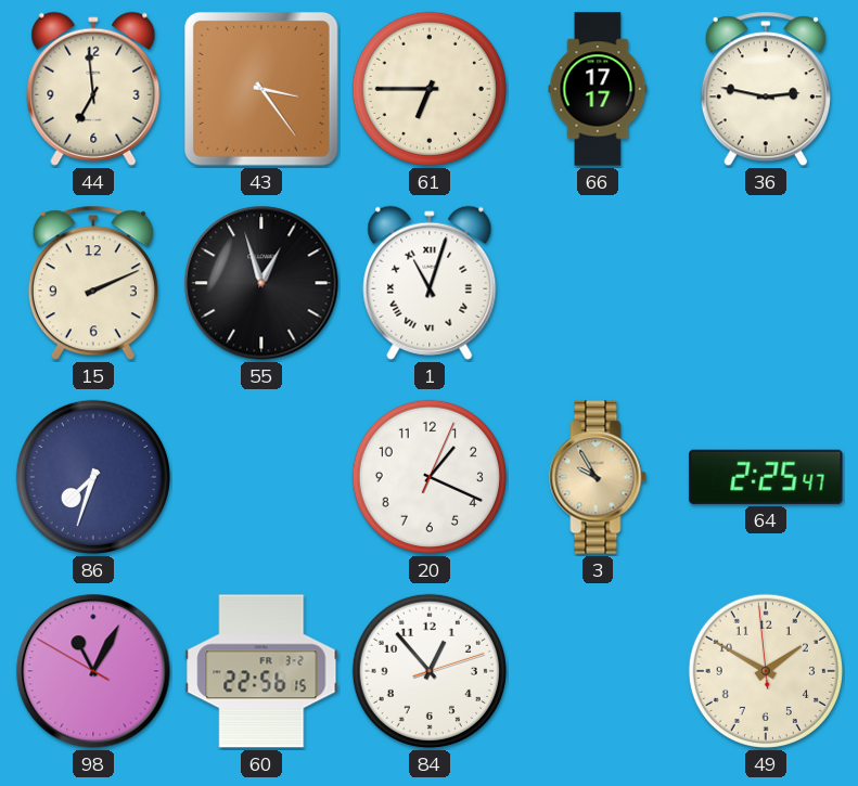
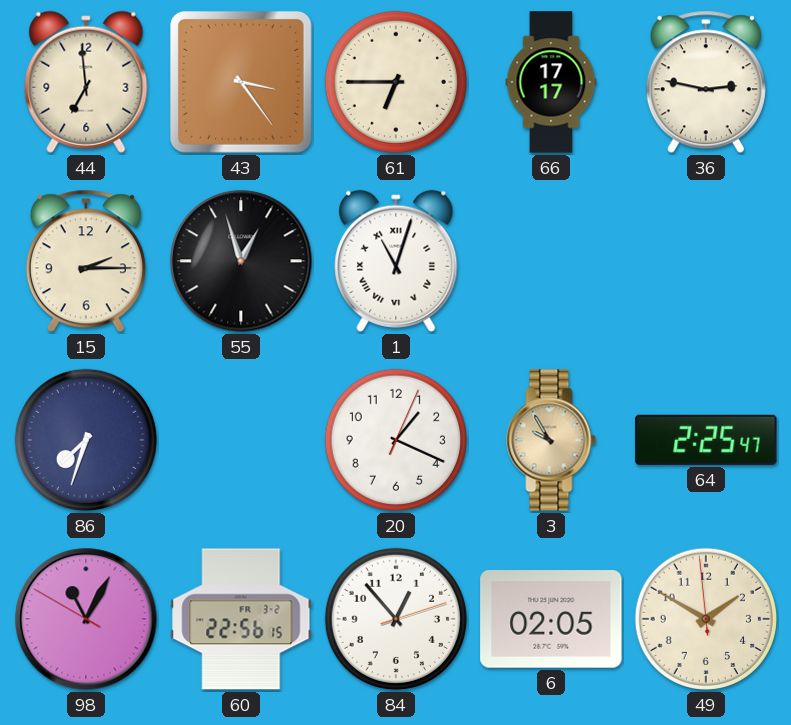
15: 2:11 -> 2:15
6: none -> 02:05
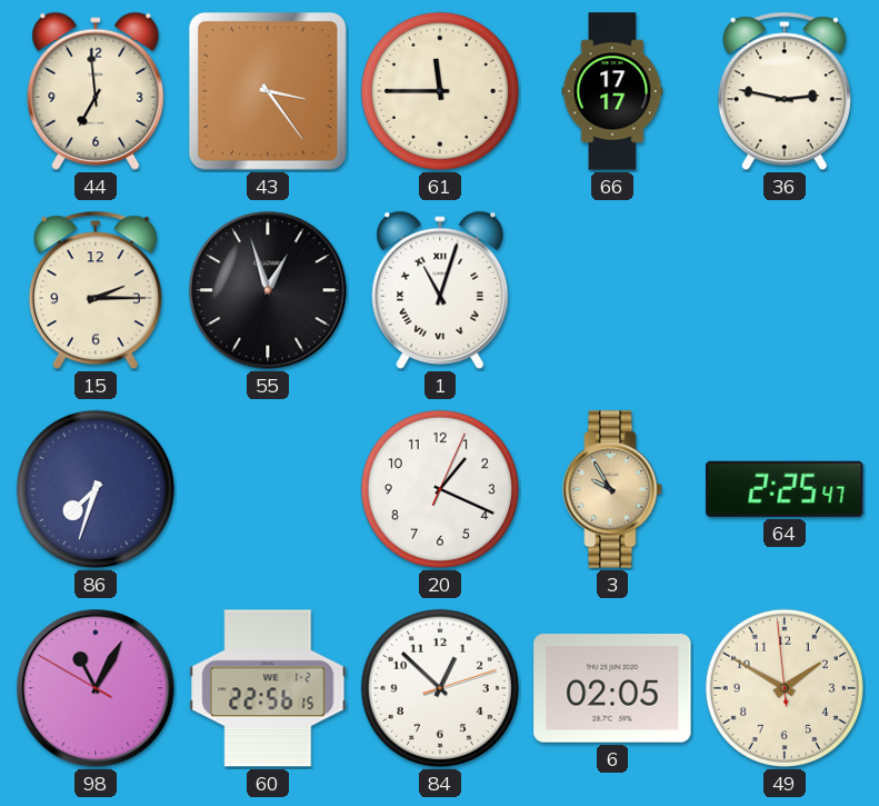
61: 6:45 -> 11:45
60 date: FR 3-2 -> WE 1-2
84: 12:53 -> 12:52
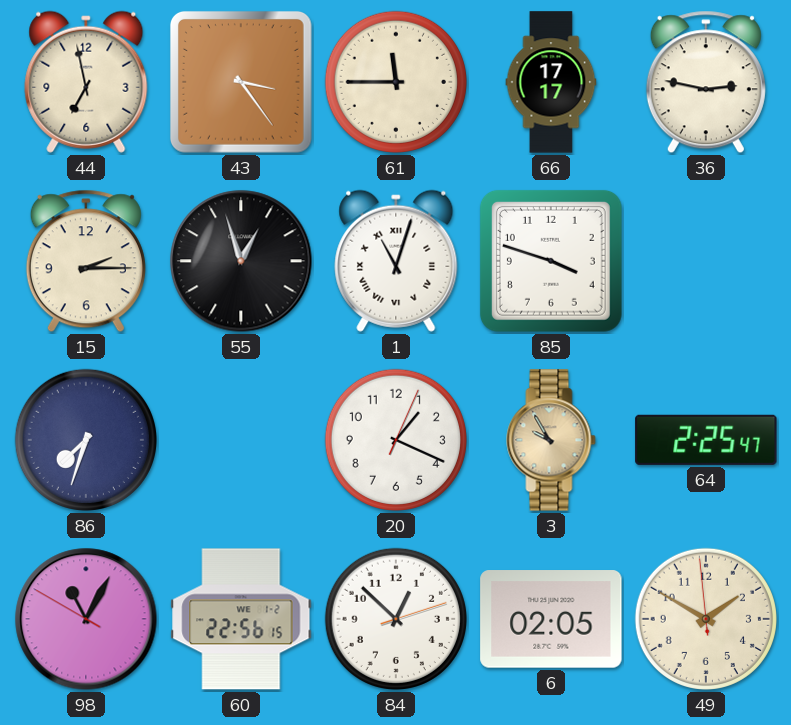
44: 6:59 -> 6:58
85: none -> 3:48
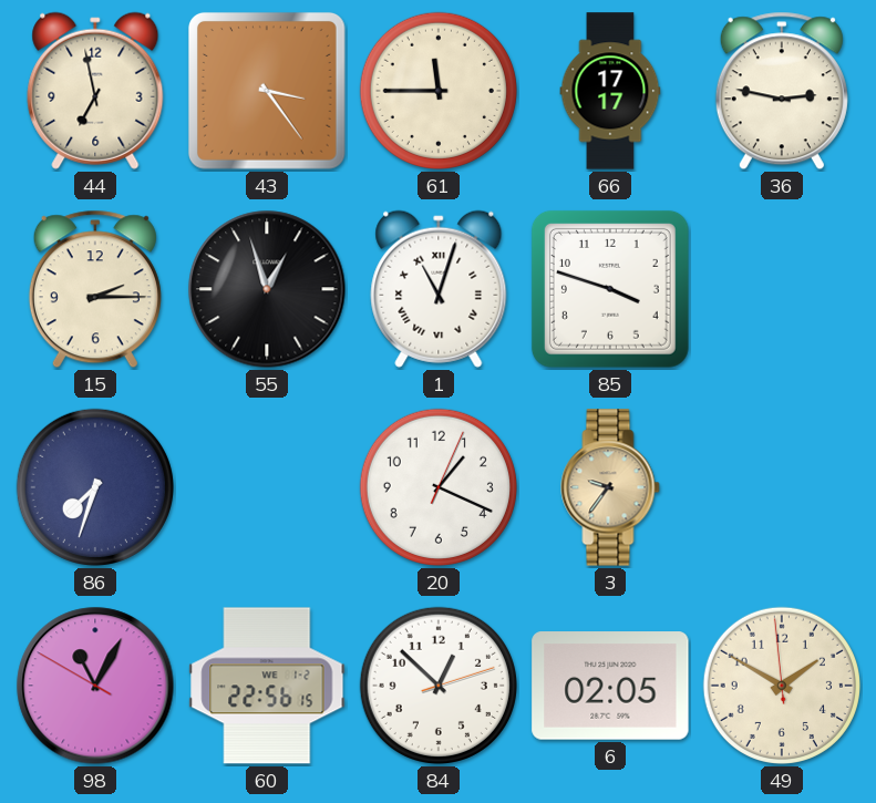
3: 9:55 -> 9:36
64: 2:25 -> none
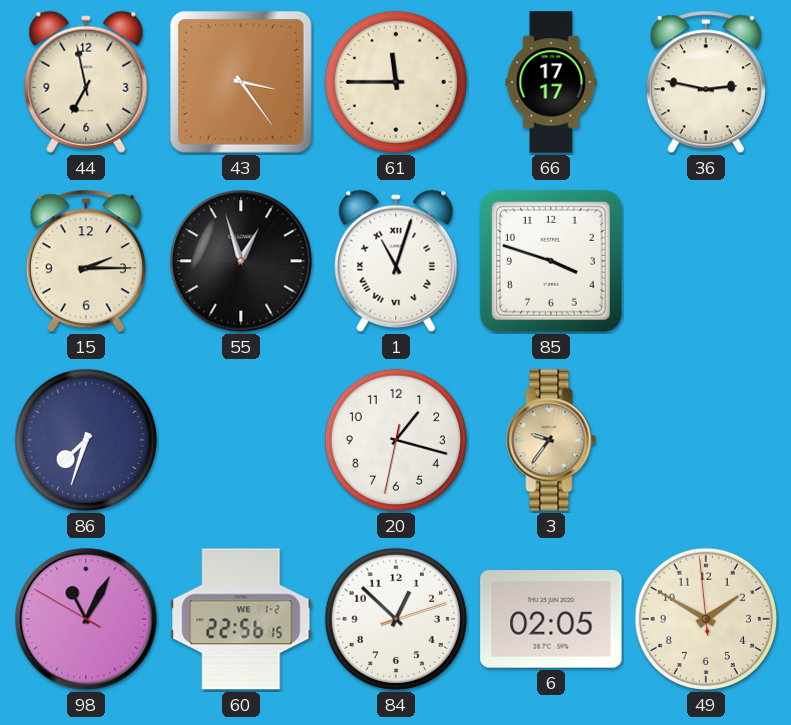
20: 1:19 -> 1:17
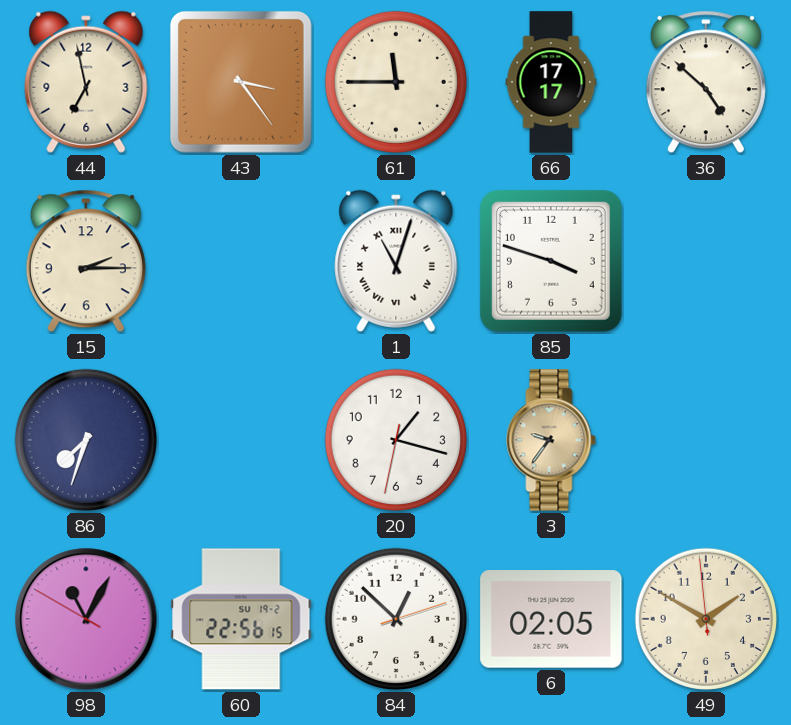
36: 2:47 -> 4:52
55: 12:57 -> none
60 date: WE 1-2 -> SU 19-2
